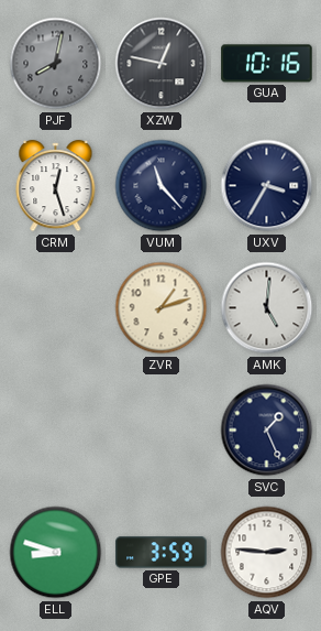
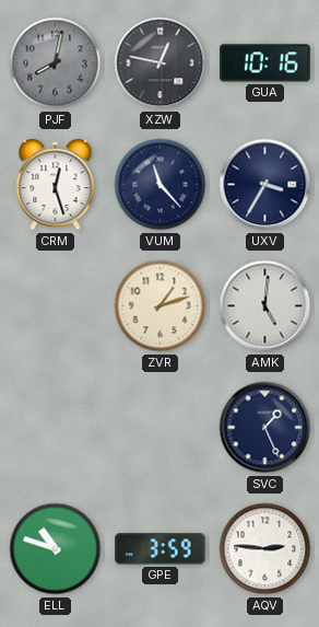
ELL: 8:48 -> 10:48
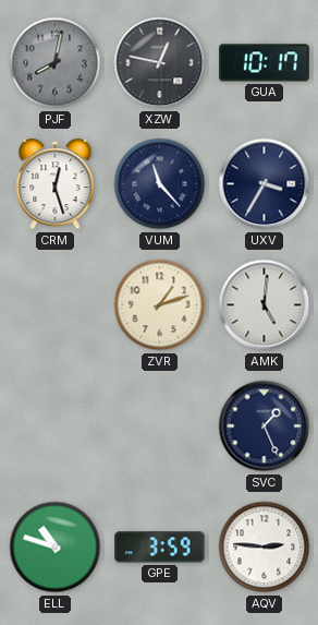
GUA: 10:16 -> 10:17
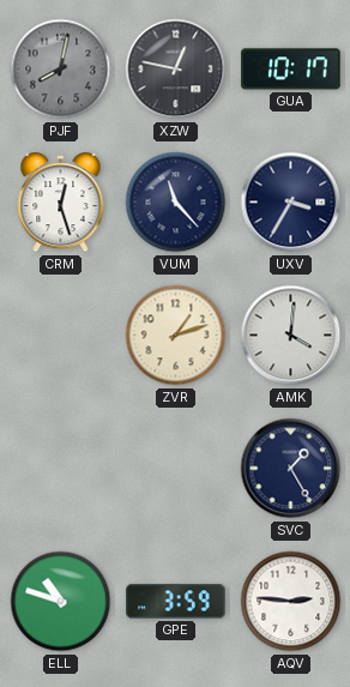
AMK: 5:01 -> 4:01
SVC: 1:26 -> 1:25
